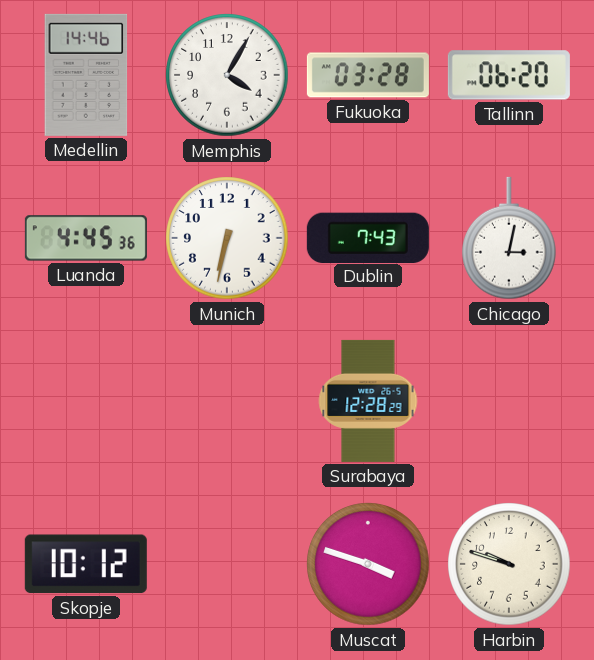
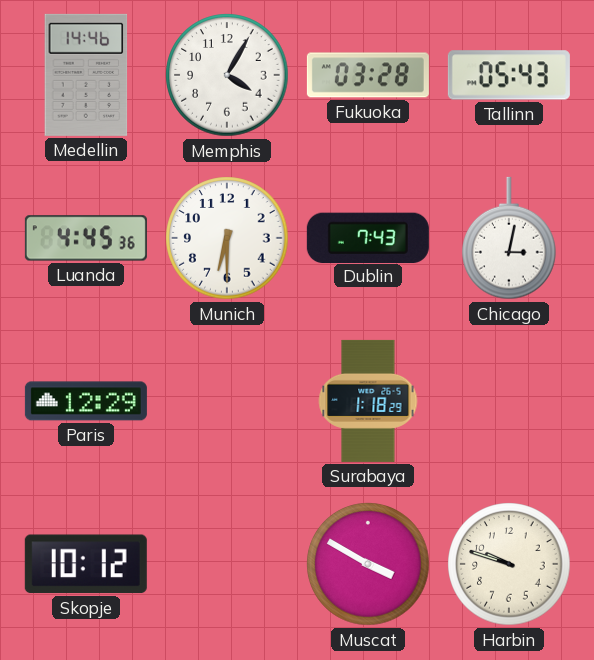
Tallinn: 06:20 -> 05:43
Munich: 6:32 -> 6:30
Paris: none -> 12:29
Surabaya: 12:28 -> 1:18
Muscat: 3:48 -> 3:50
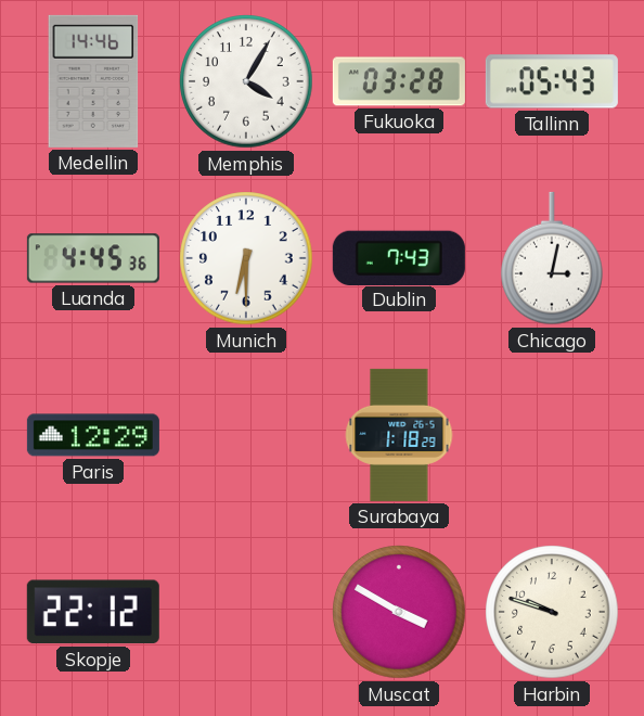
Skopje: 10:12 -> 22:12
